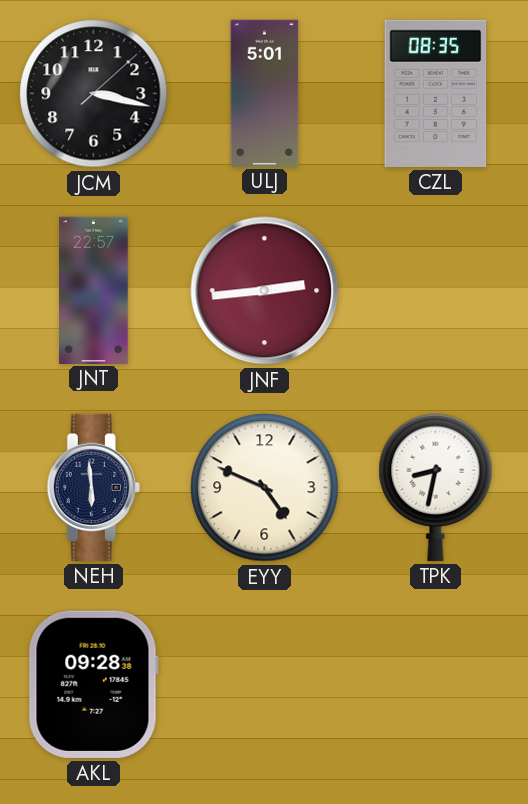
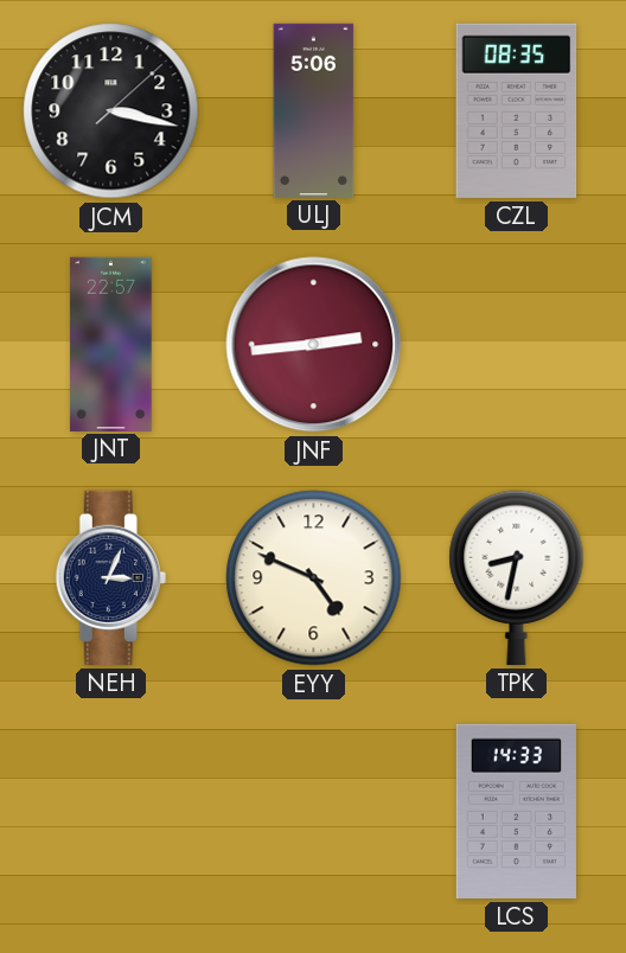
ULJ: 5:01 -> 5:06
NEH: 5:59 -> 3:04
AKL: 09:28 -> none
LCS: none -> 14:33
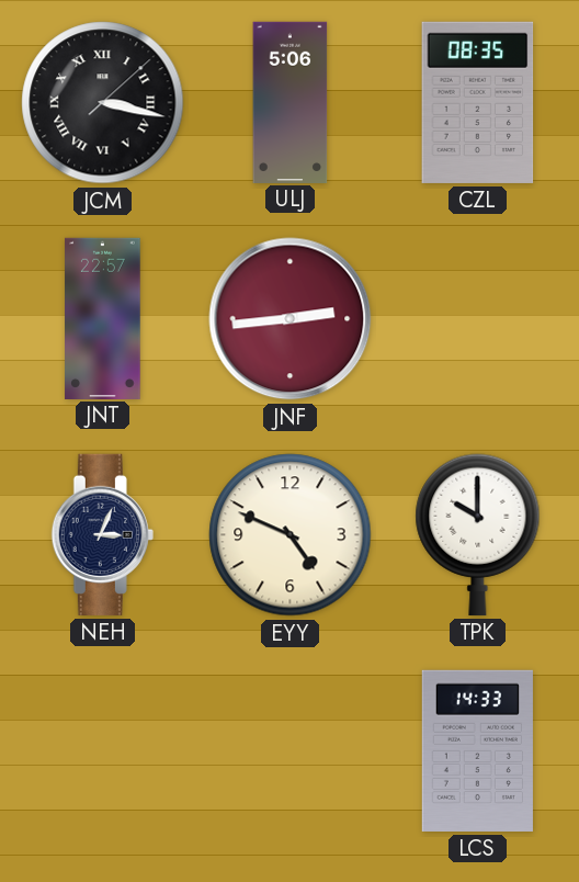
JCM numerals: Arabic -> Roman
TPK: 8:32 -> 10:00
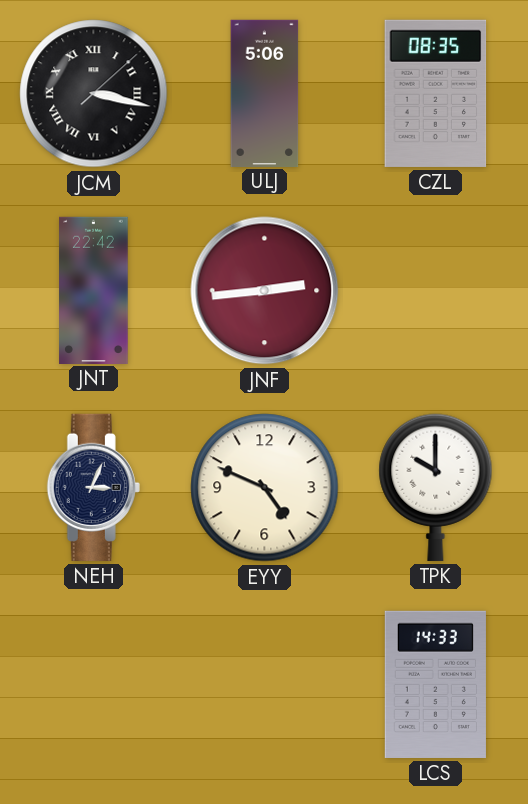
JNT: 22:57 -> 22:42
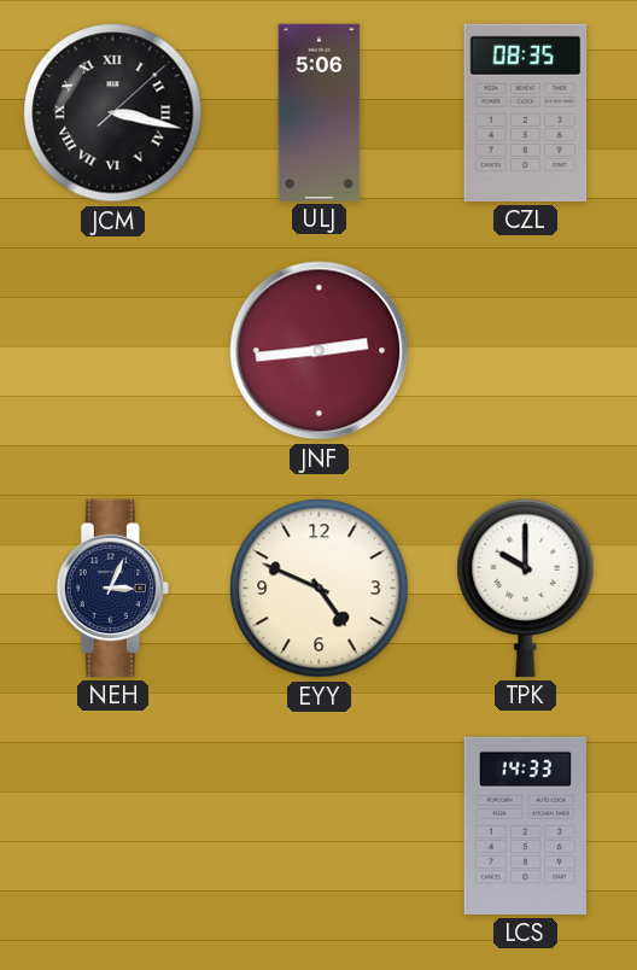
JNT: 22:42 -> none
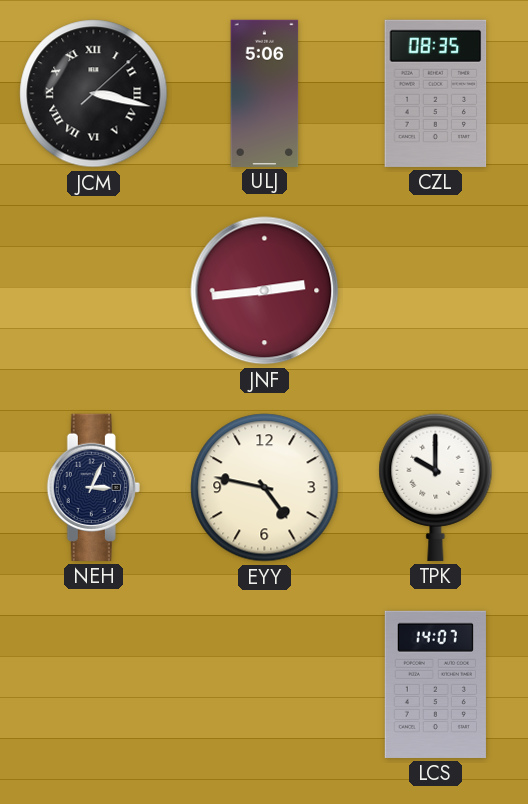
EYY: 4:49 -> 4:47
LCS: 14:33 -> 14:07
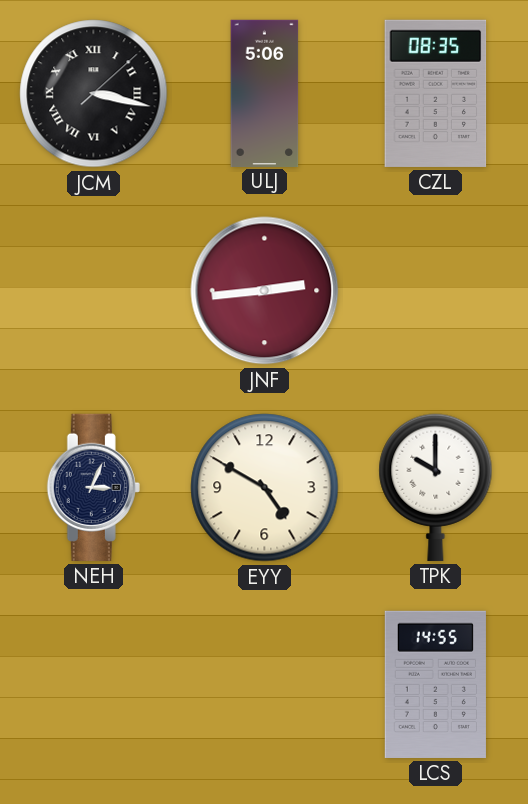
EYY: 4:47 -> 4:50
LCS: 14:07 -> 14:55
